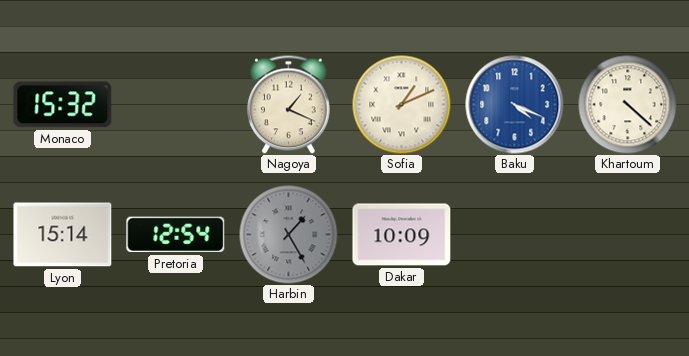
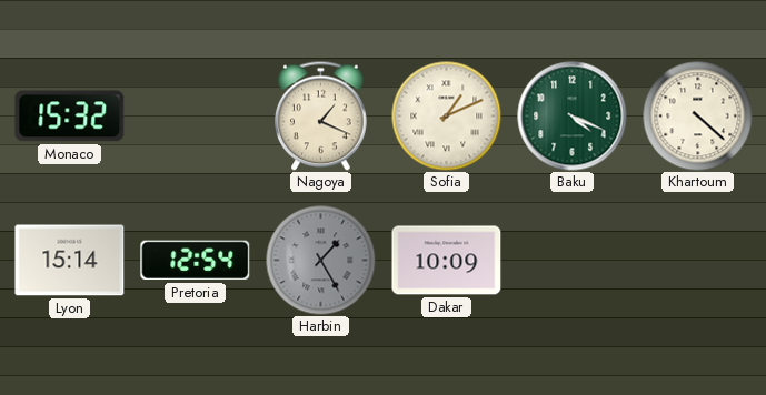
Baku dial: blue -> green
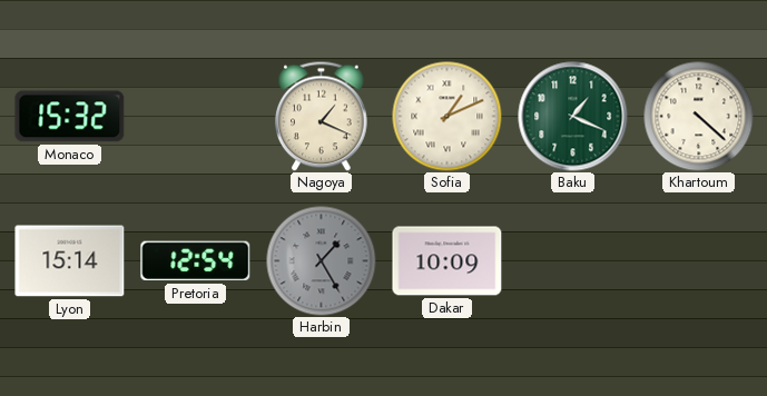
Baku: 4:19 -> 1:19
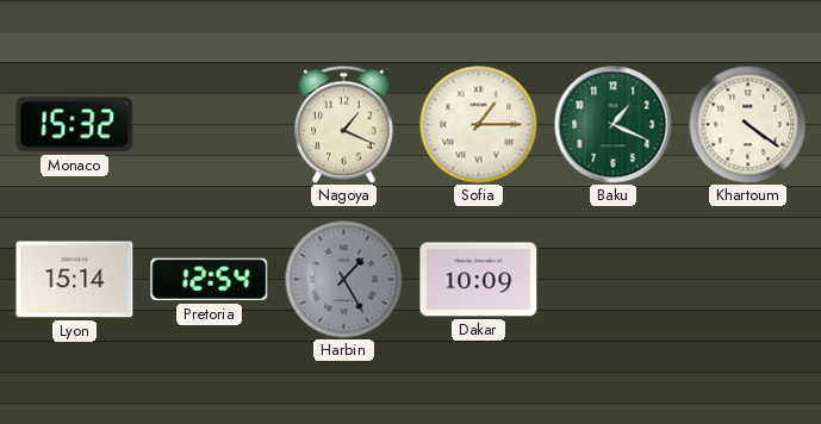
Sofia: 1:11 -> 1:15
Khartoum: 4:22 -> 4:21
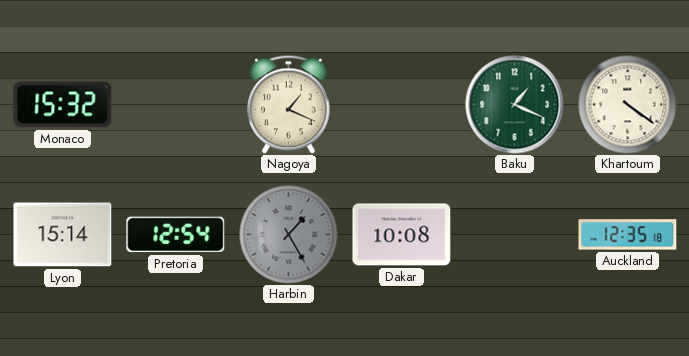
Sofia: 1:15 -> none
Dakar: 10:09 -> 10:08
Auckland: none -> 12:35
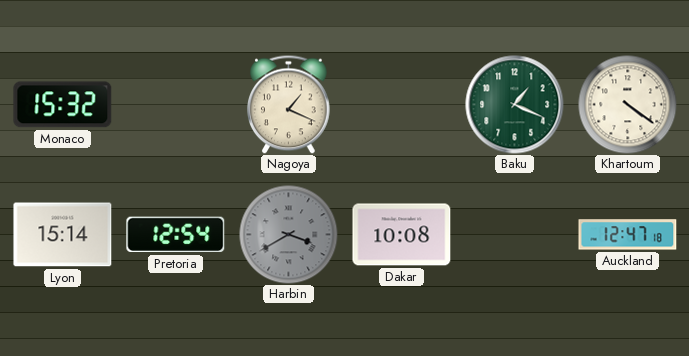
Harbin: 1:25 -> 3:40
Auckland: 12:35 -> 12:47
